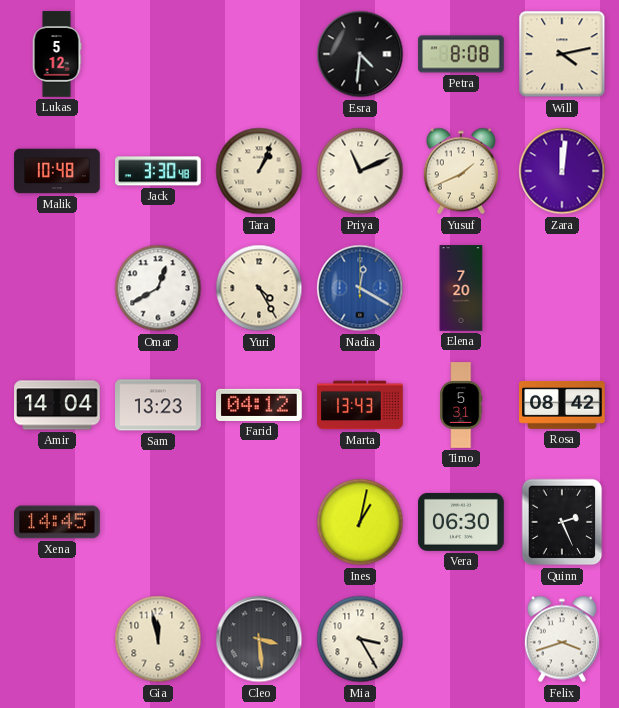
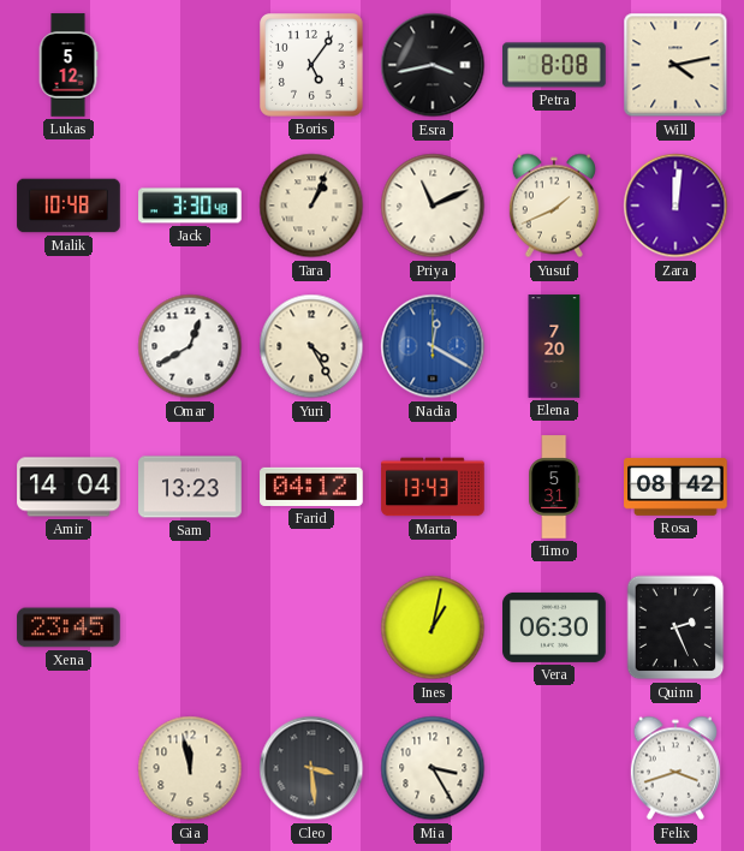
Boris: none -> 5:06
Esra: 4:31 -> 3:43
Xena: 14:45 -> 23:45
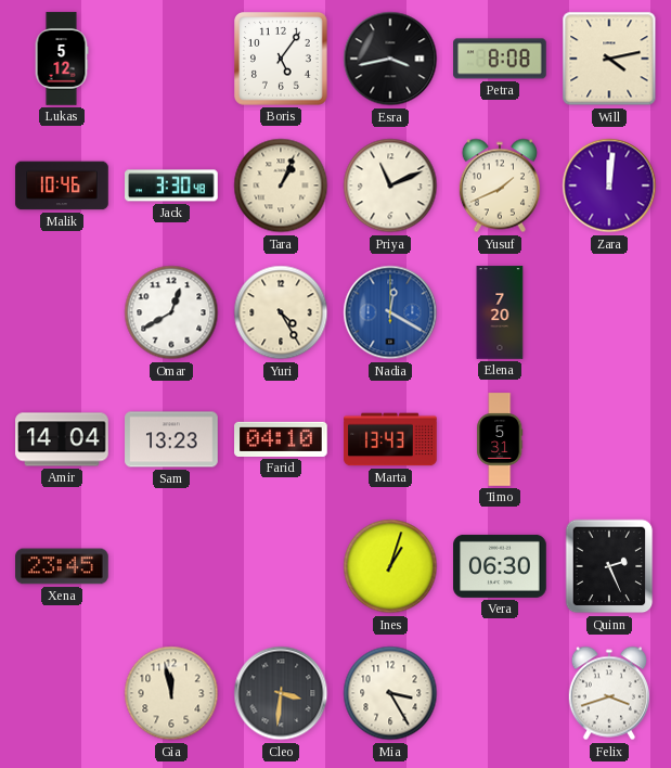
Malik: 10:48 -> 10:46
Farid: 04:12 -> 04:10
Rosa: 08:42 -> none
Ines: 1:02 -> 1:03
Cleo: 3:29 -> 3:31
